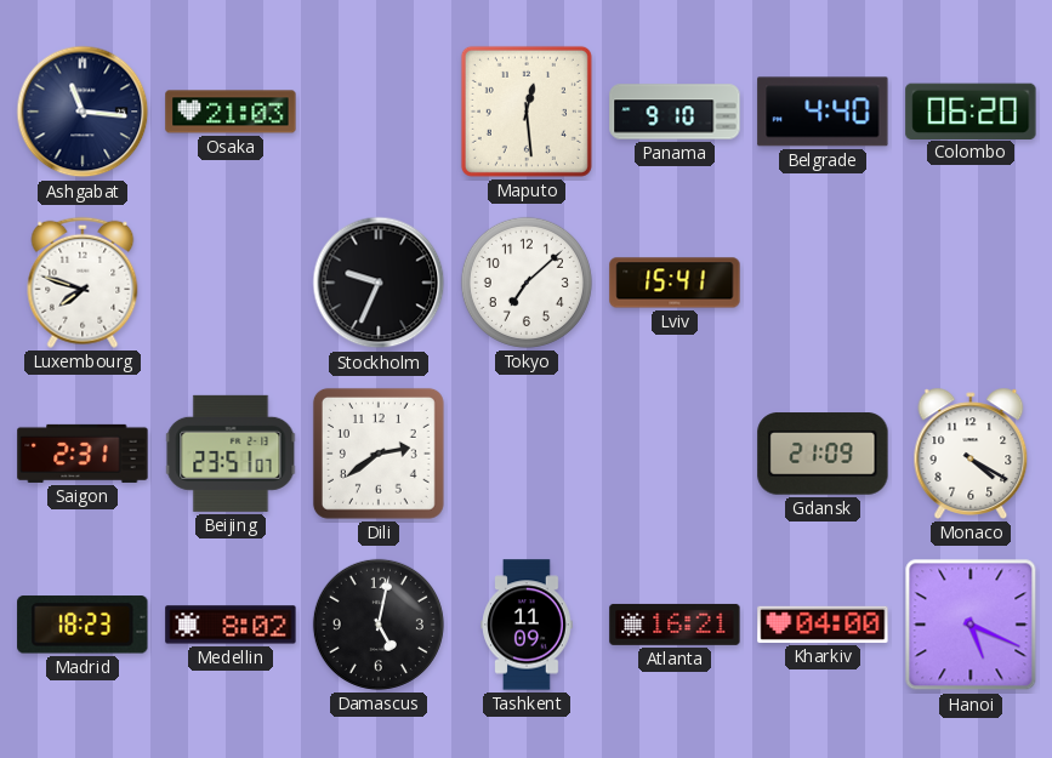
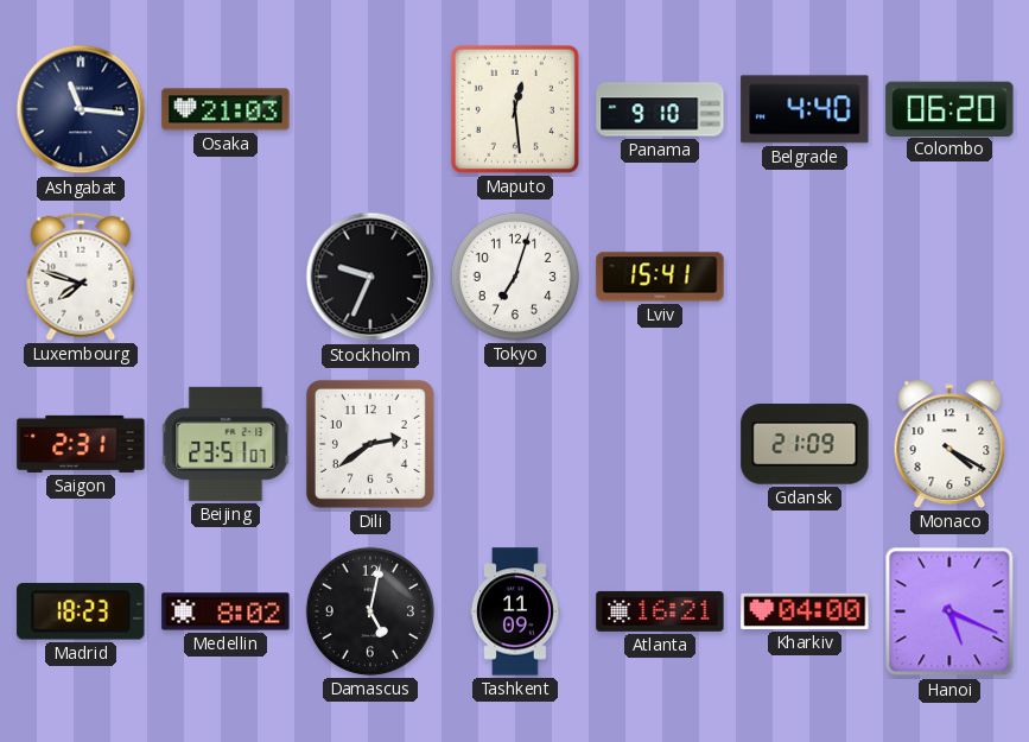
Tokyo: 7:08 -> 7:03
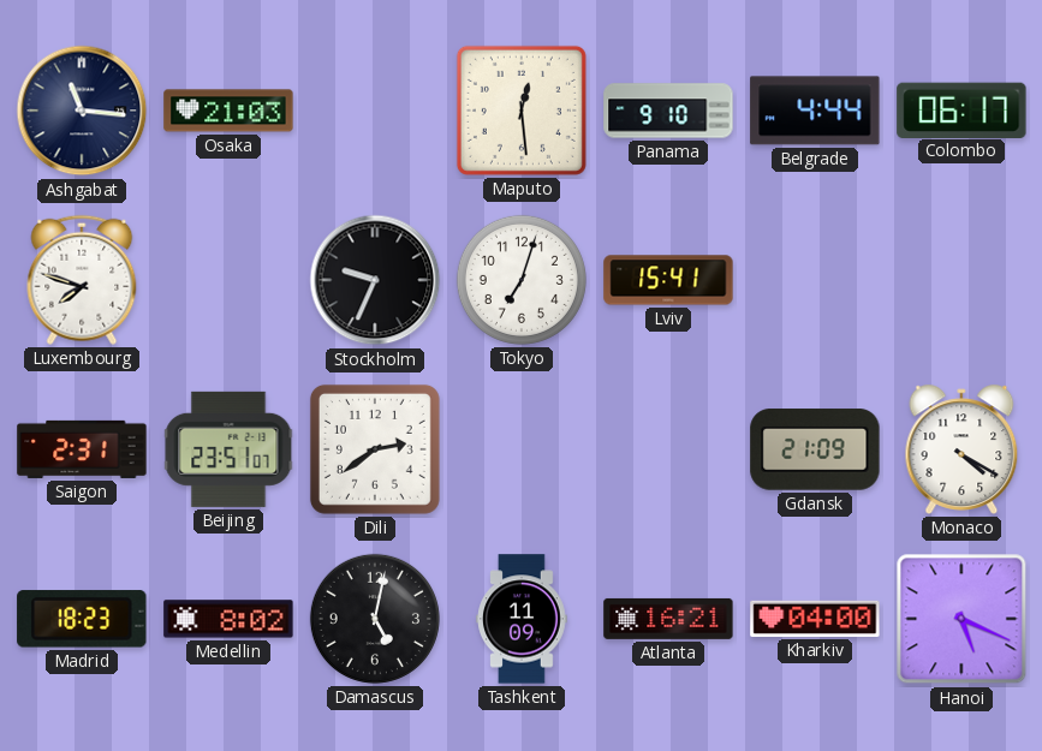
Belgrade: 4:40 -> 4:44
Colombo: 06:20 -> 06:17
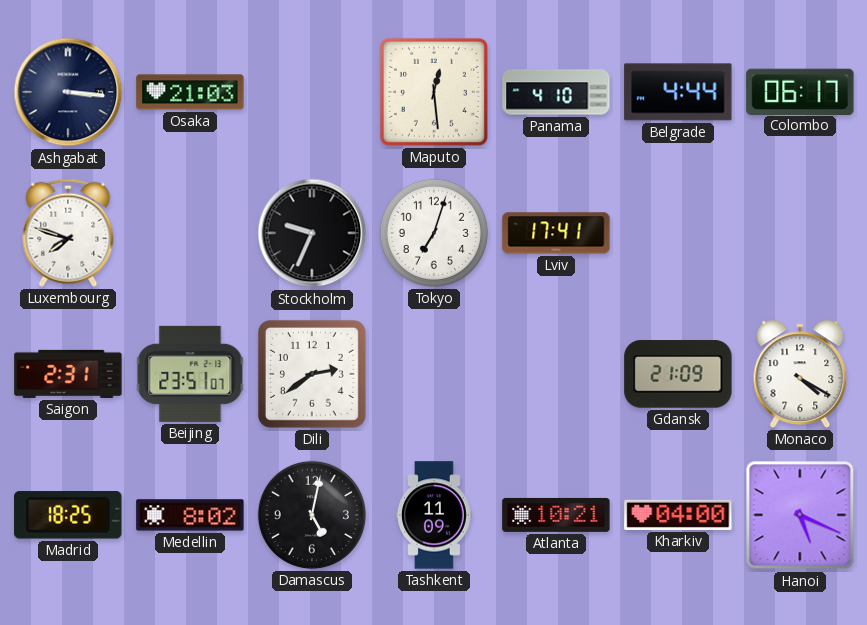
Ashgabat: 11:16 -> 3:16
Panama: 9:10 -> 4:10
Lviv: 15:41 -> 17:41
Madrid: 18:23 -> 18:25
Atlanta: 16:21 -> 10:21
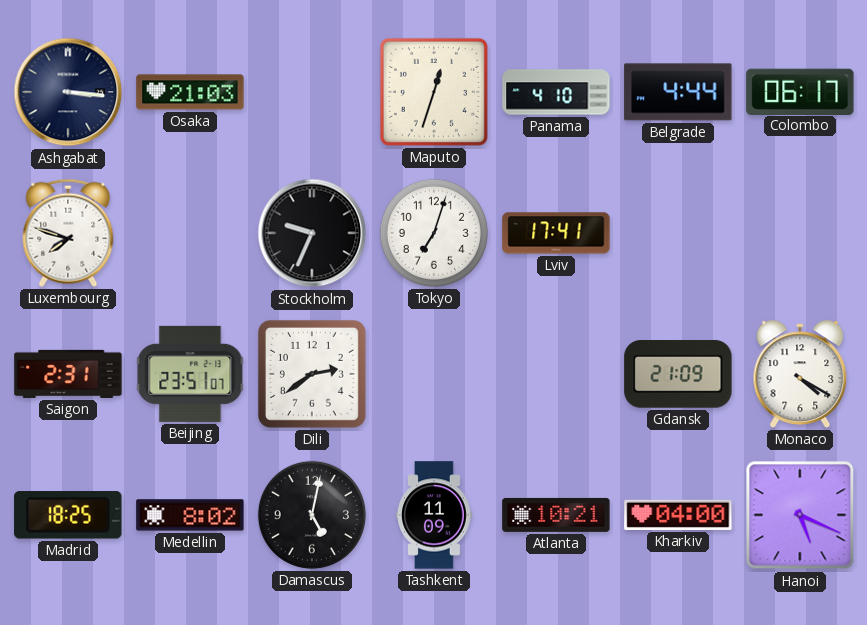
Maputo: 12:29 -> 12:33
